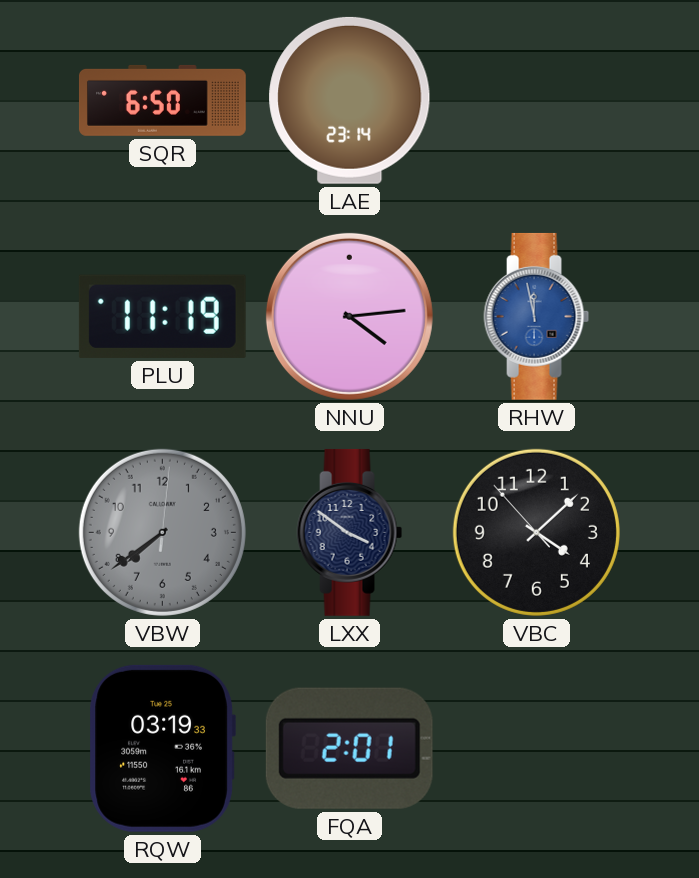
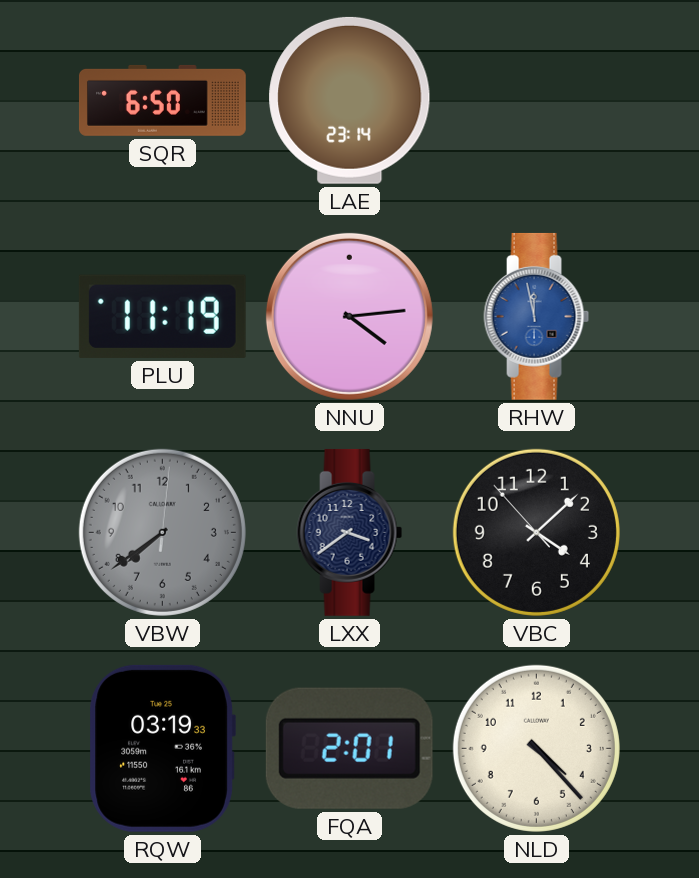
LXX: 3:51 -> 3:39
NLD: none -> 4:23
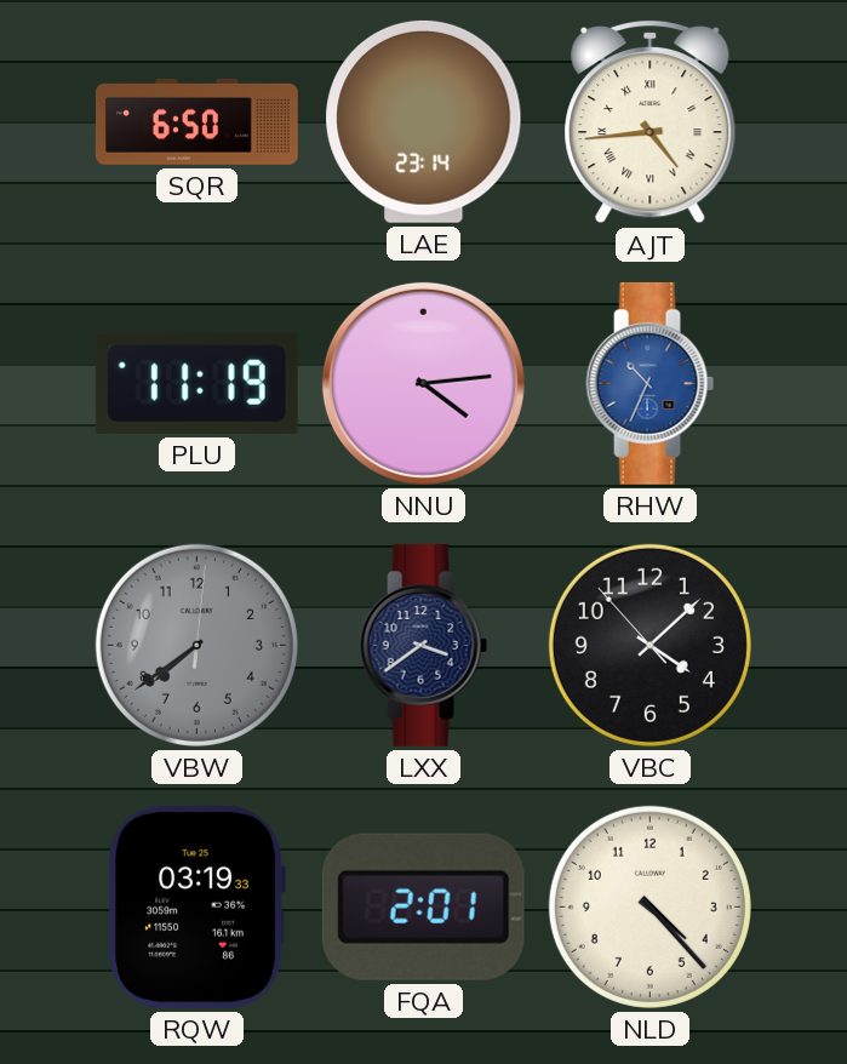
AJT: none -> 4:44
RHW: 11:58 -> 10:34
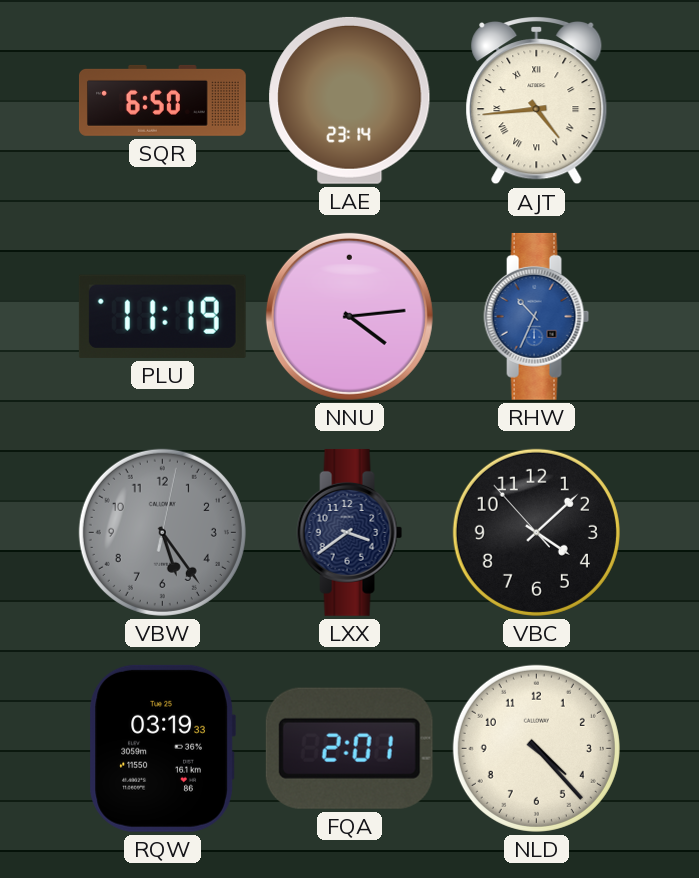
VBW: 7:39 -> 5:24
